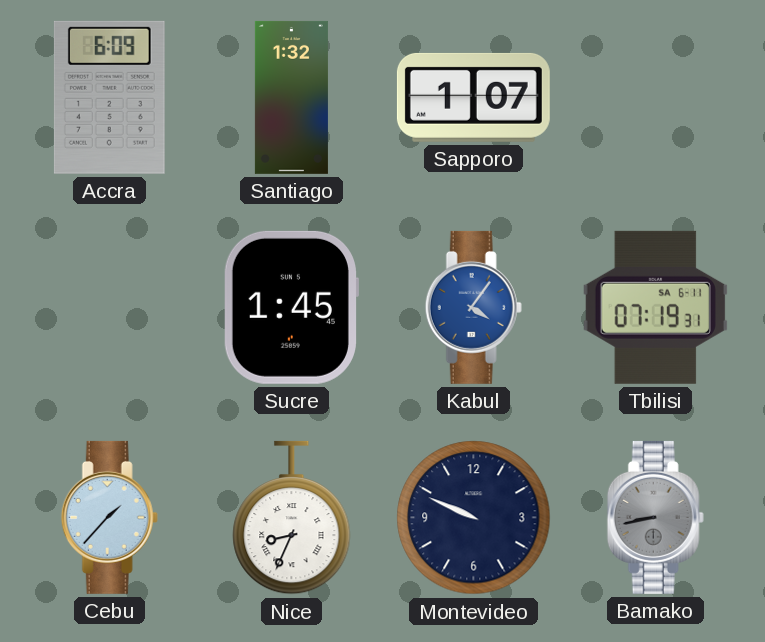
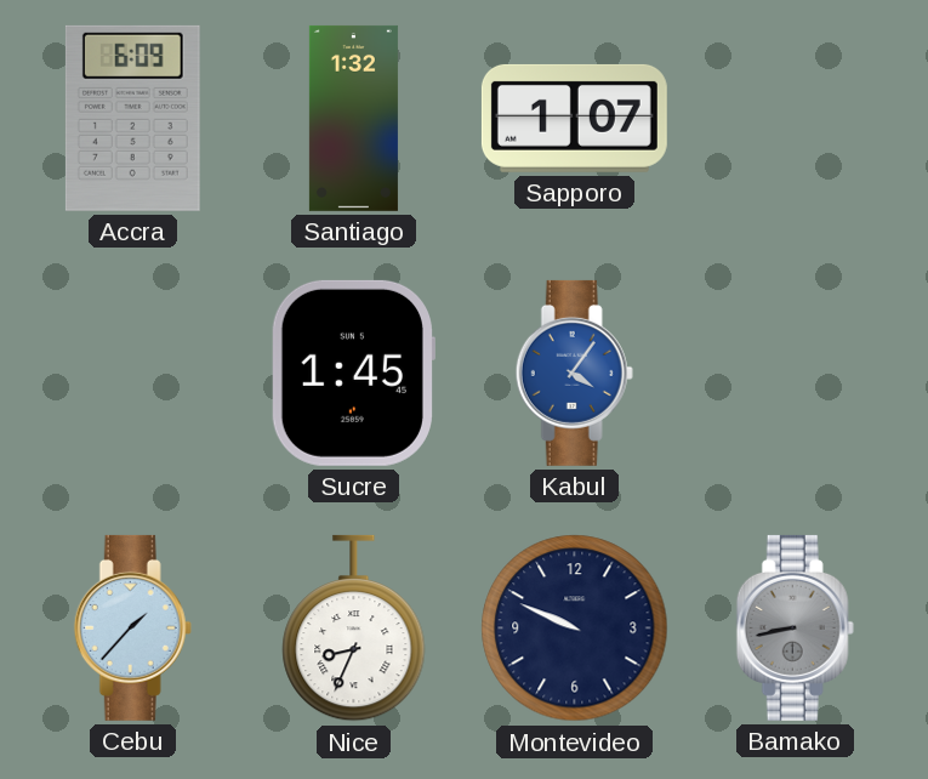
Tbilisi: 07:19 -> none
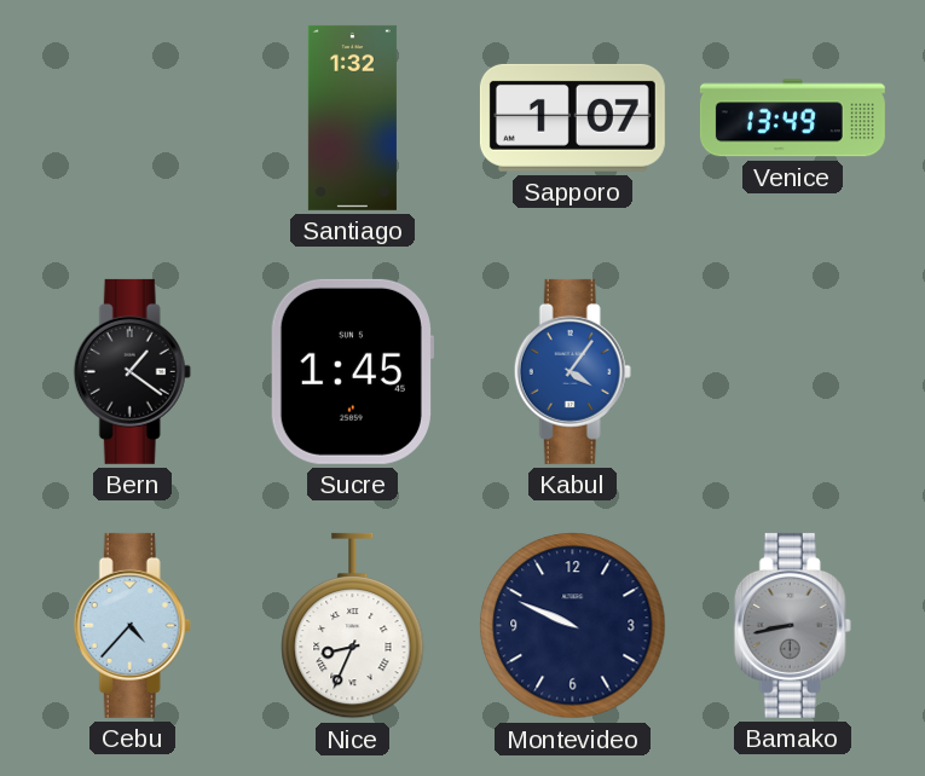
Accra: 6:09 -> none
Venice: none -> 13:49
Bern: none -> 1:21
Cebu: 1:37 -> 4:37
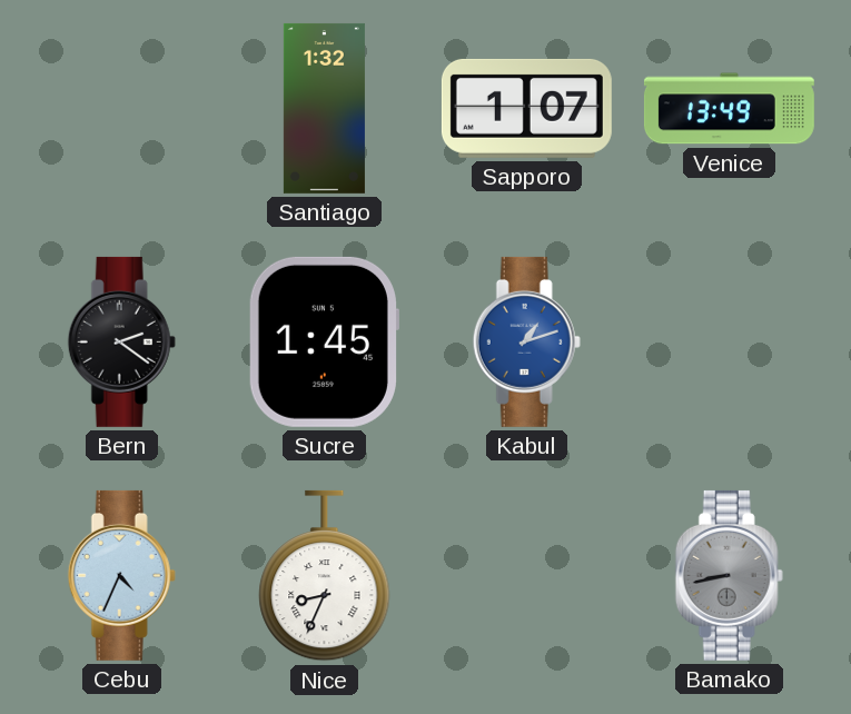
Bern: 1:21 -> 2:21
Kabul: 4:06 -> 1:12
Cebu: 4:37 -> 4:34
Montevideo: 9:49 -> none
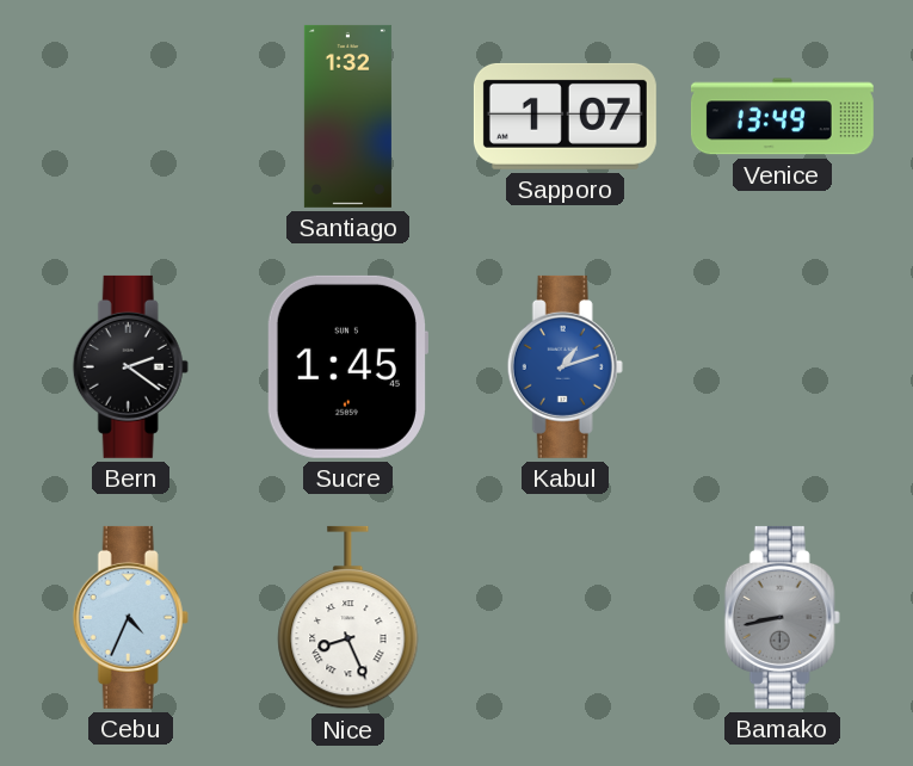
Nice: 8:34 -> 8:26
